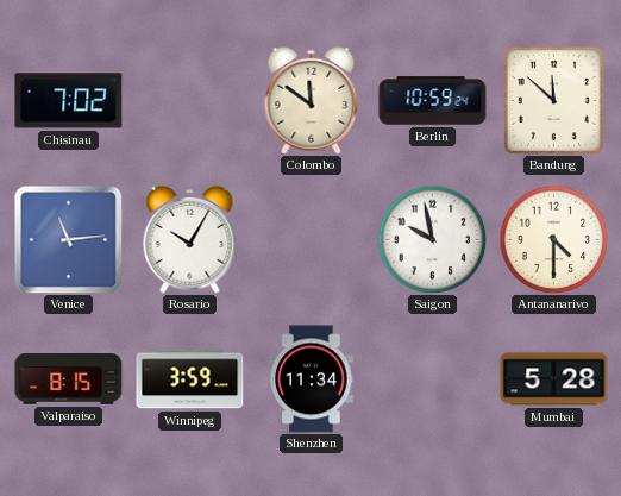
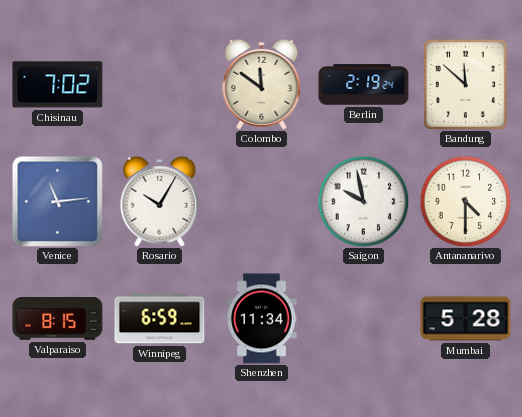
Berlin: 10:59 -> 2:19
Winnipeg: 3:59 -> 6:59
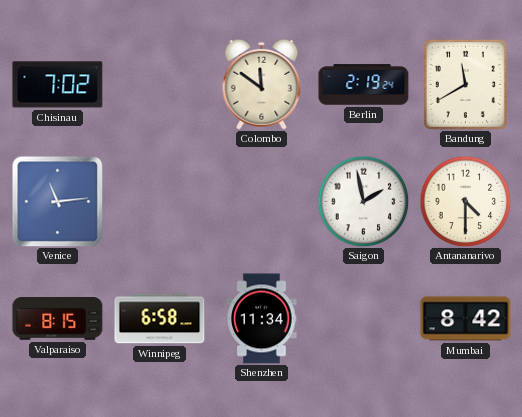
Bandung: 11:52 -> 11:40
Rosario: 10:05 -> none
Saigon: 9:58 -> 1:58
Winnipeg: 6:59 -> 6:58
Mumbai: 5:28 -> 8:42
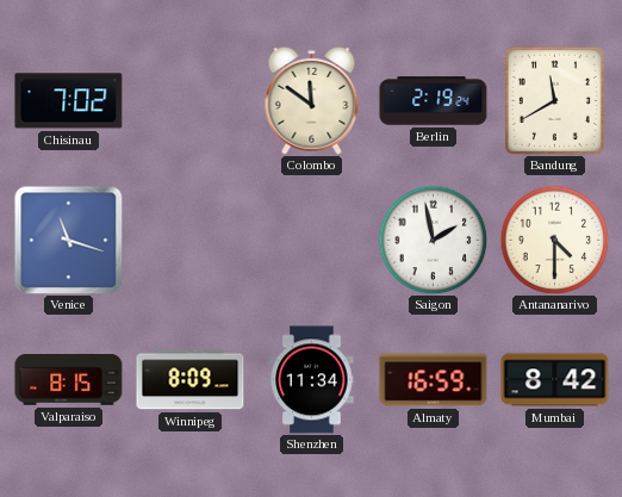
Venice: 11:14 -> 11:18
Winnipeg: 6:58 -> 8:09
Almaty: none -> 16:59
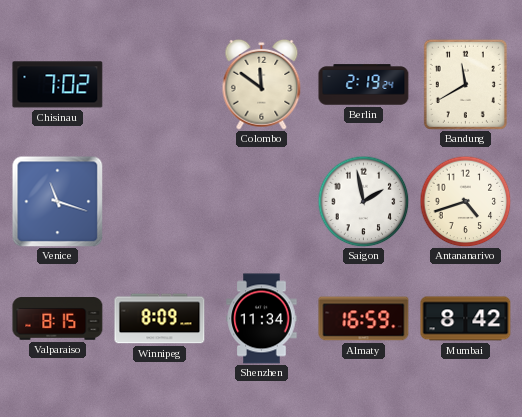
Antananarivo: 4:30 -> 4:42
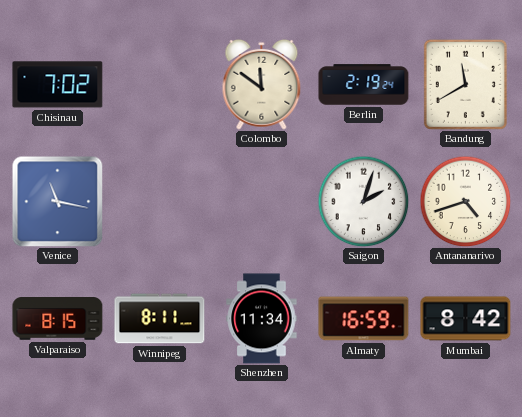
Venice: 11:18 -> 11:17
Saigon: 1:58 -> 2:03
Winnipeg: 8:09 -> 8:11
